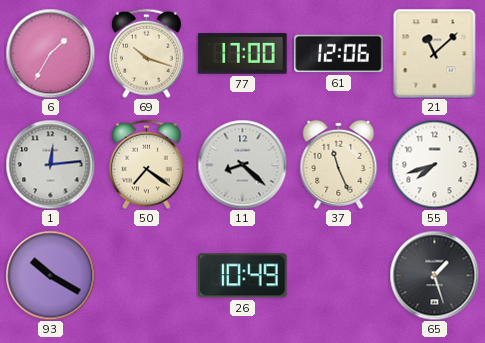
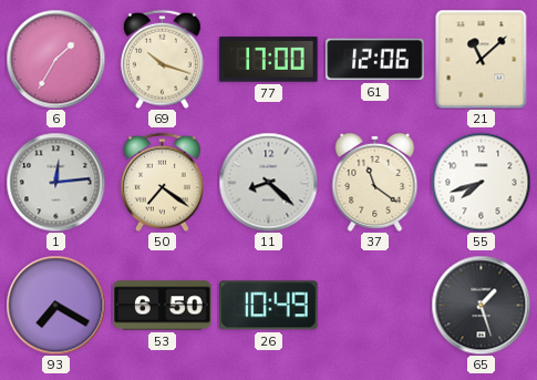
37: 11:26 -> 11:21
93: 10:20 -> 7:20
53: none -> 6:50
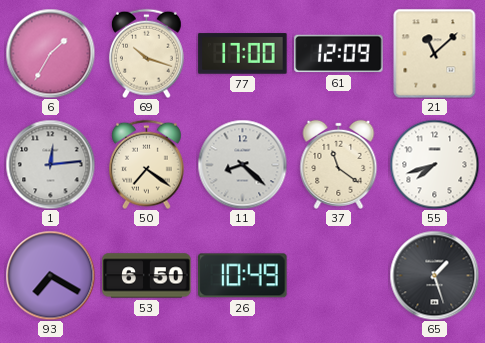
61: 12:06 -> 12:09
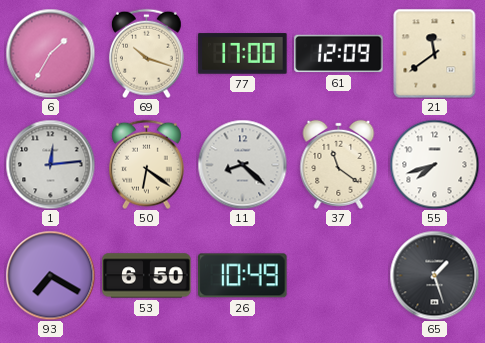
21: 11:08 -> 11:39
50: 7:21 -> 6:21
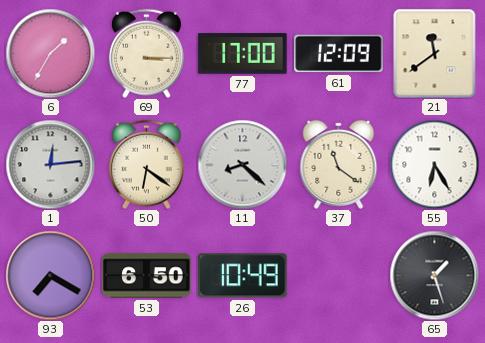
69: 10:18 -> 3:15
55: 7:42 -> 6:25
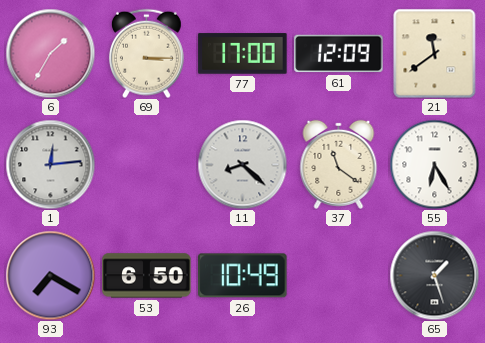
50: 6:21 -> none
